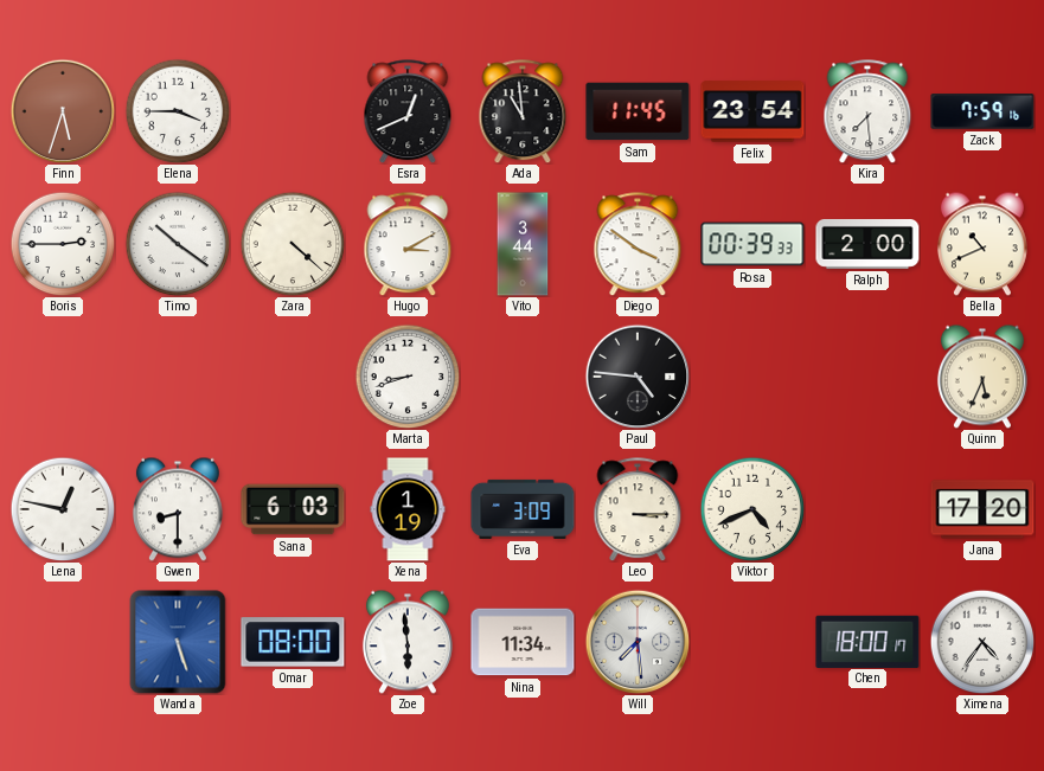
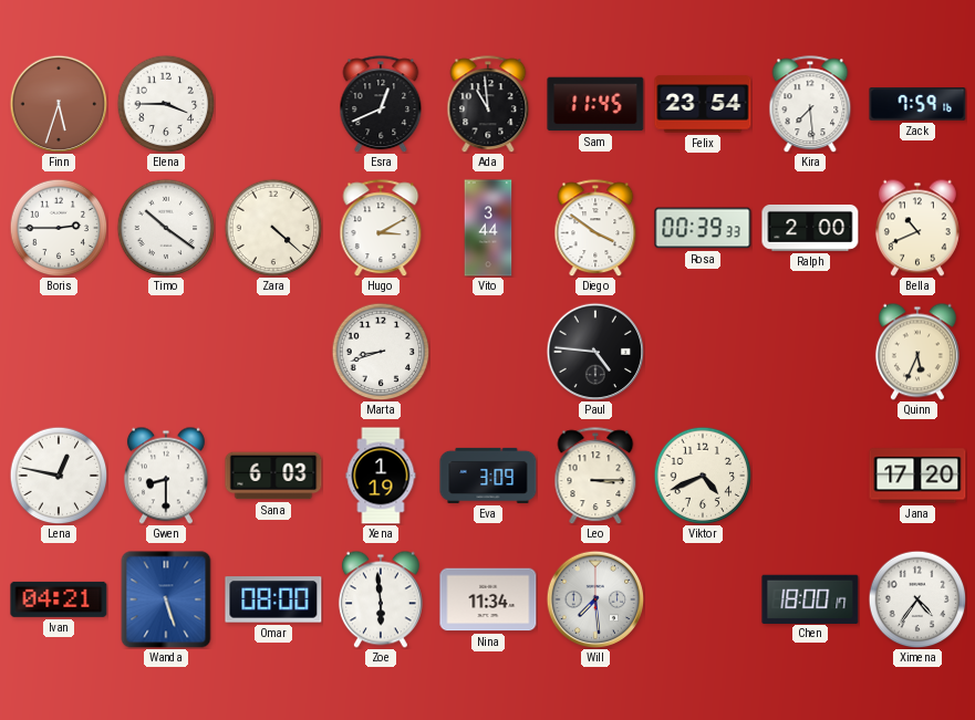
Ivan: none -> 04:21
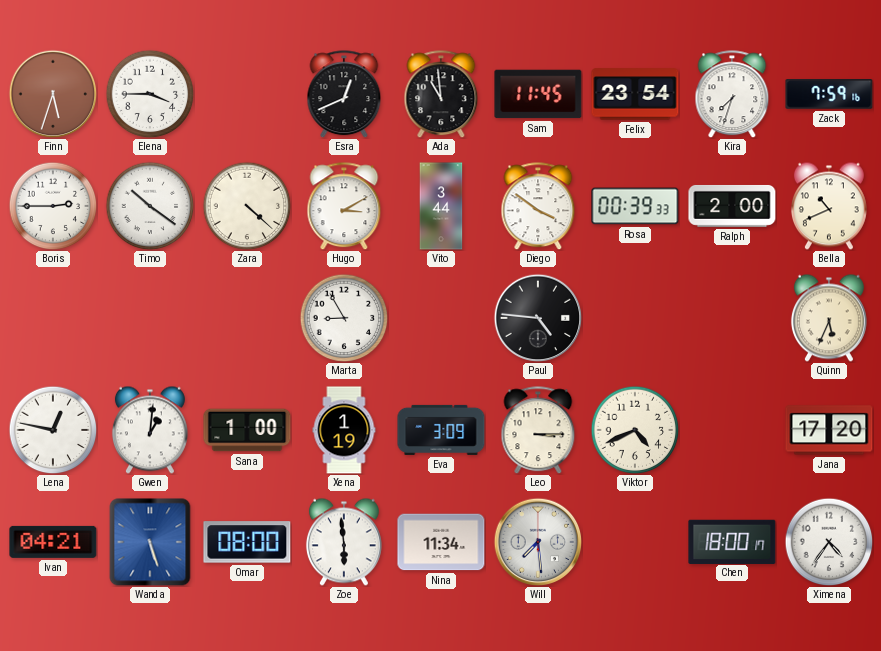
Kira: 7:29 -> 7:33
Marta: 8:42 -> 8:55
Gwen: 8:30 -> 1:01
Sana: 6:03 -> 1:00
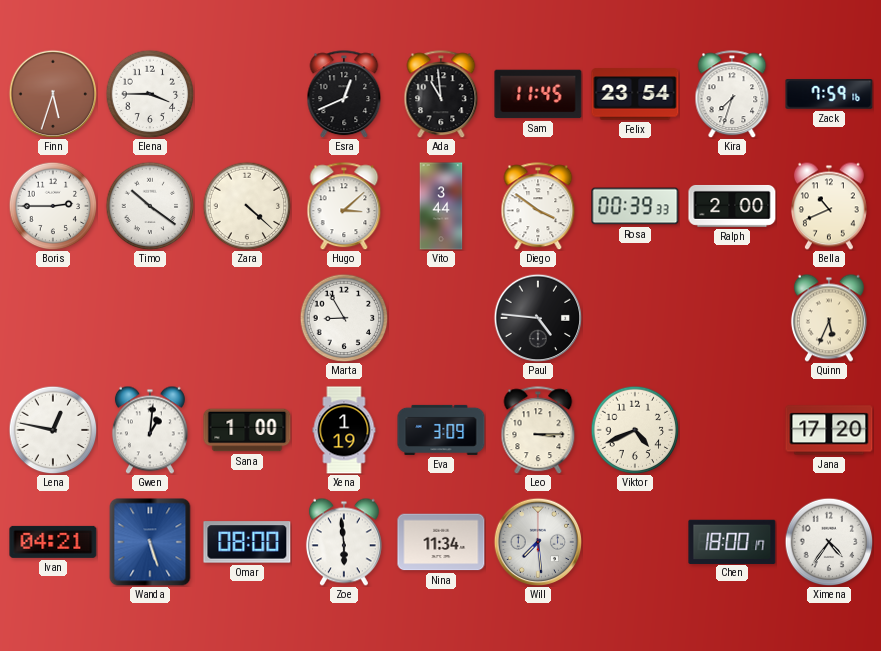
Hugo: 3:10 -> 3:08
